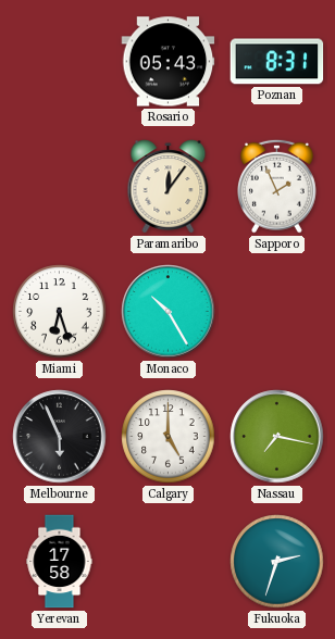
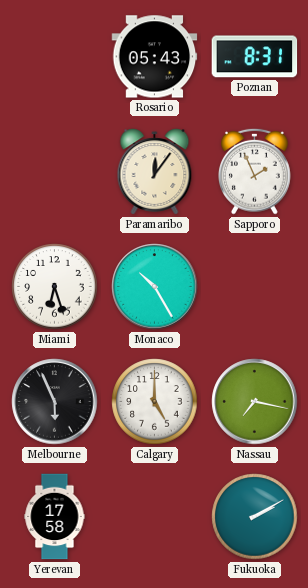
Fukuoka: 2:33 -> 2:10
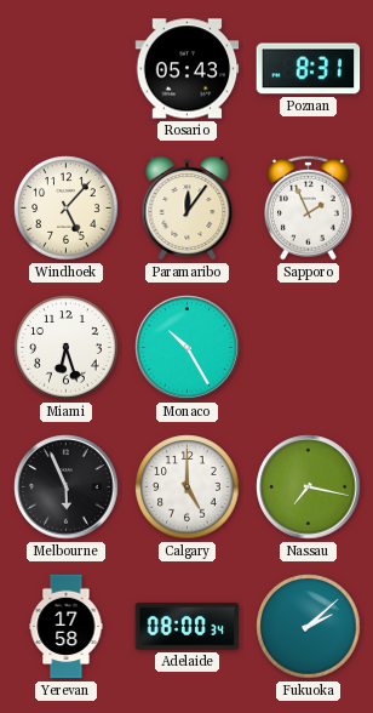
Windhoek: none -> 5:07
Adelaide: none -> 08:00
Fukuoka: 2:10 -> 2:08
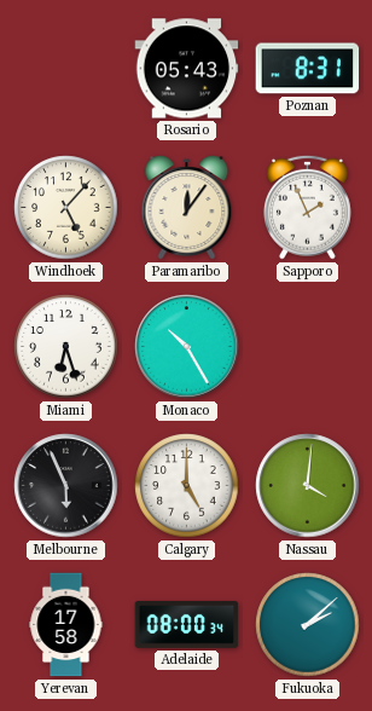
Nassau: 7:17 -> 4:01
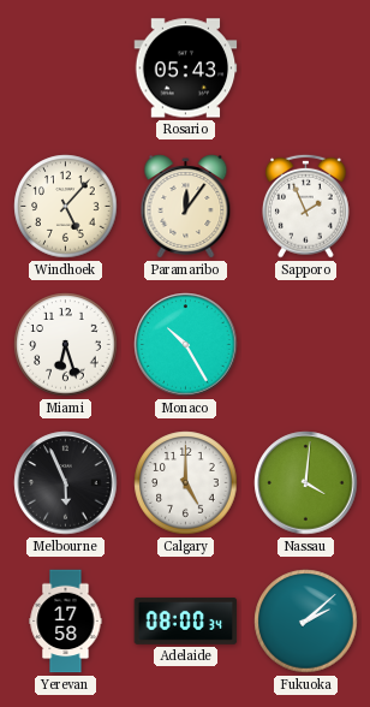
Poznan: 8:31 -> none
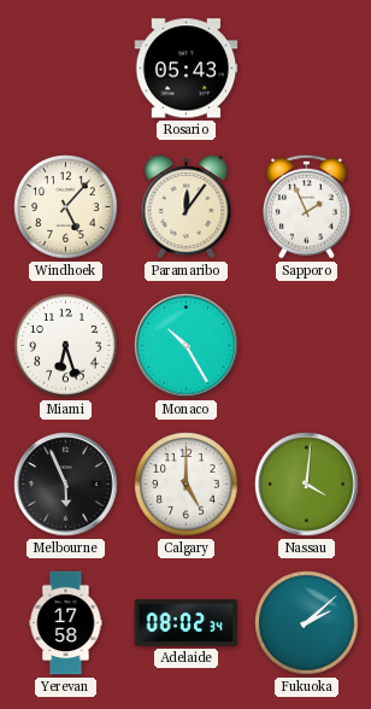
Adelaide: 08:00 -> 08:02
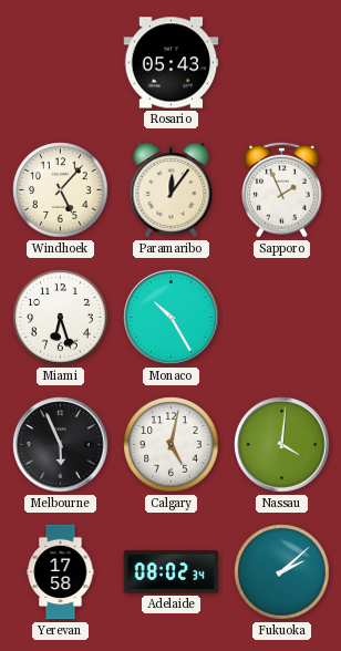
Calgary: 5:00 -> 5:02
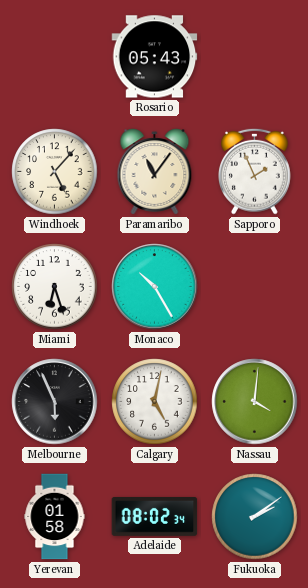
Paramaribo: 12:06 -> 11:06
Yerevan: 17:58 -> 01:58
Fukuoka: 2:08 -> 2:09
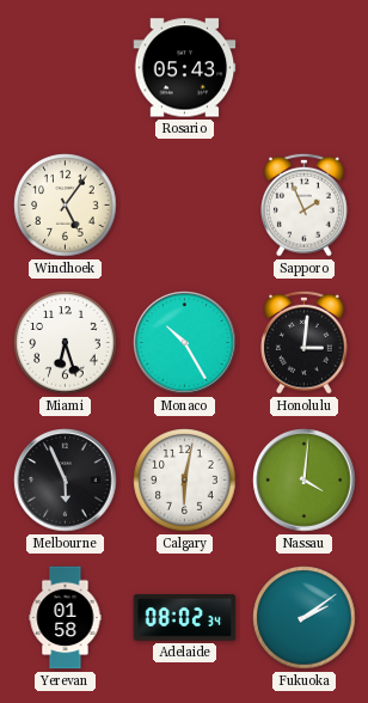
Windhoek: 5:07 -> 5:06
Paramaribo: 11:06 -> none
Honolulu: none -> 3:01
Calgary: 5:02 -> 6:02
